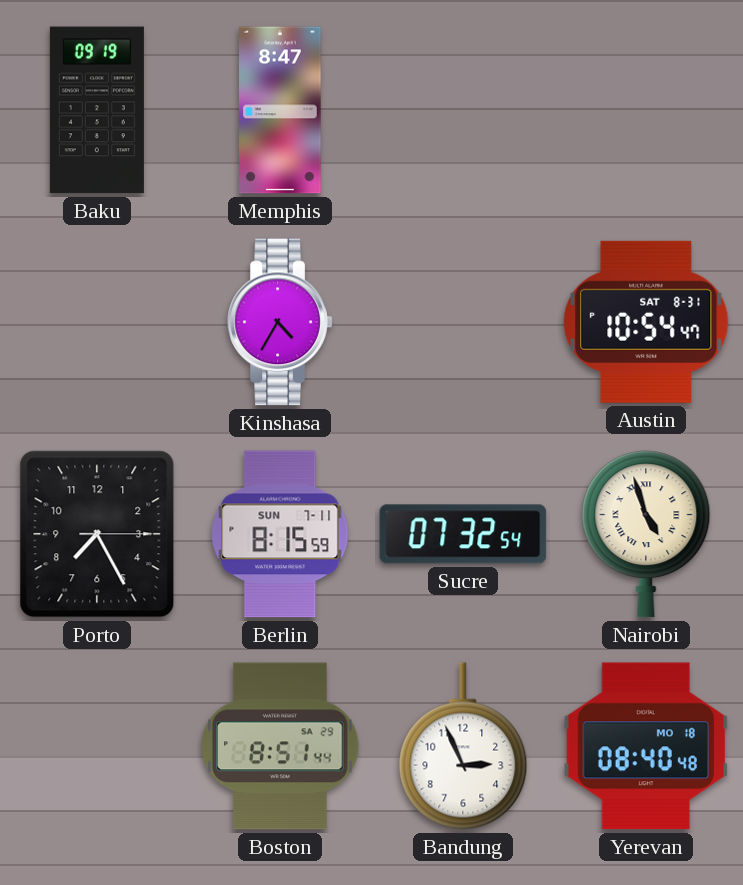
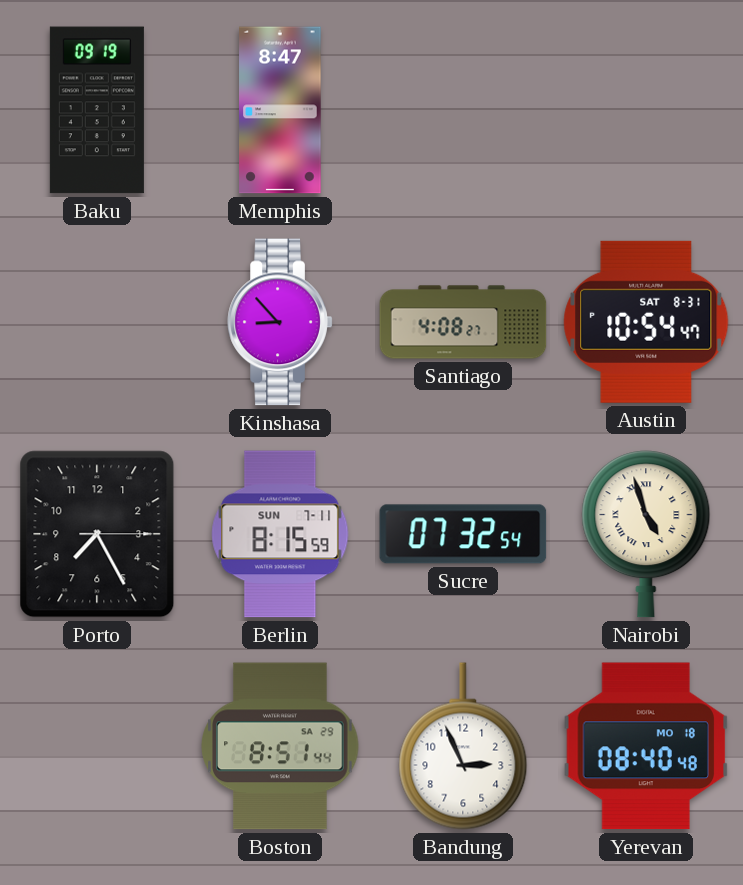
Kinshasa: 4:35 -> 8:53
Santiago: none -> 4:08
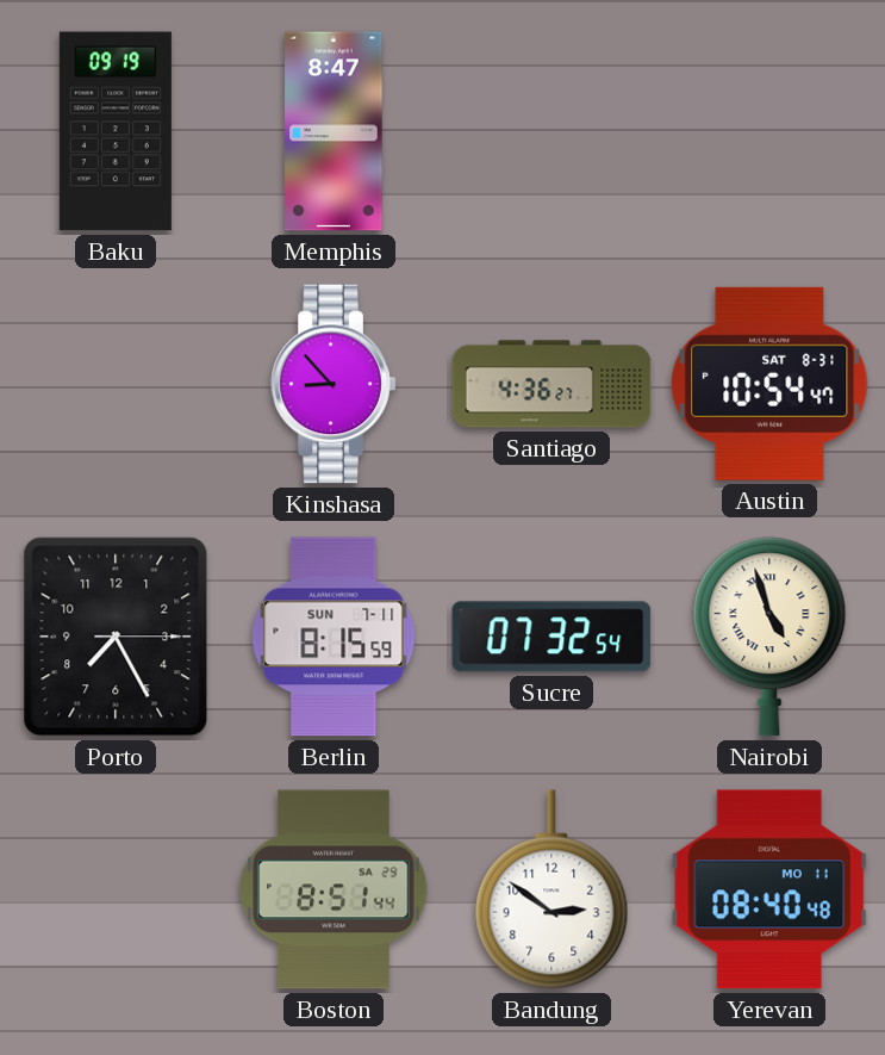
Santiago: 4:08 -> 4:36
Bandung: 2:56 -> 2:51
Yerevan date: MO 18 -> MO 11
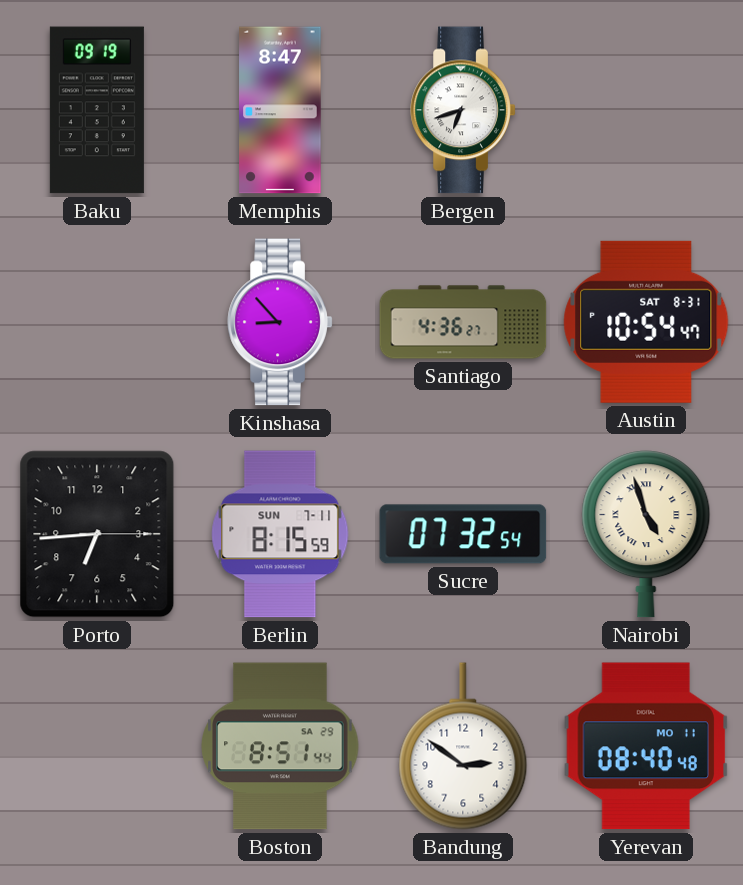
Bergen: none -> 6:42
Porto: 7:25 -> 6:44
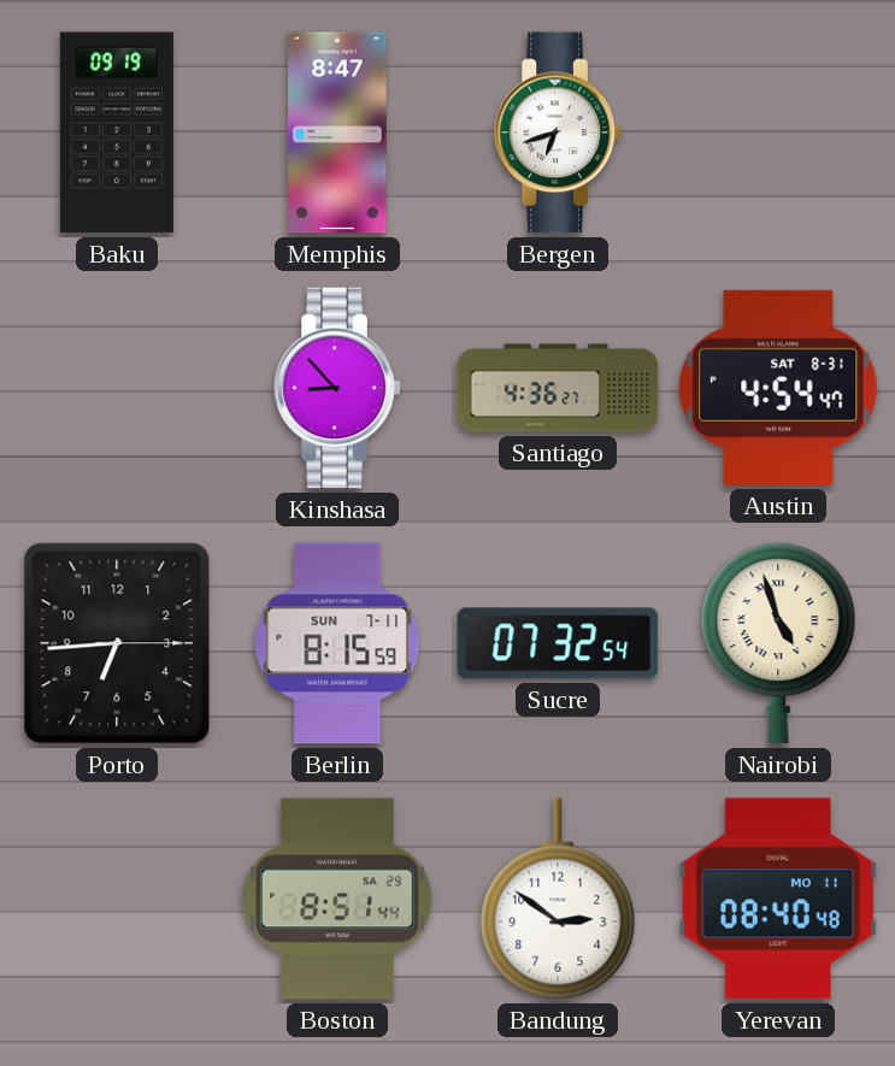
Austin: 10:54 -> 4:54
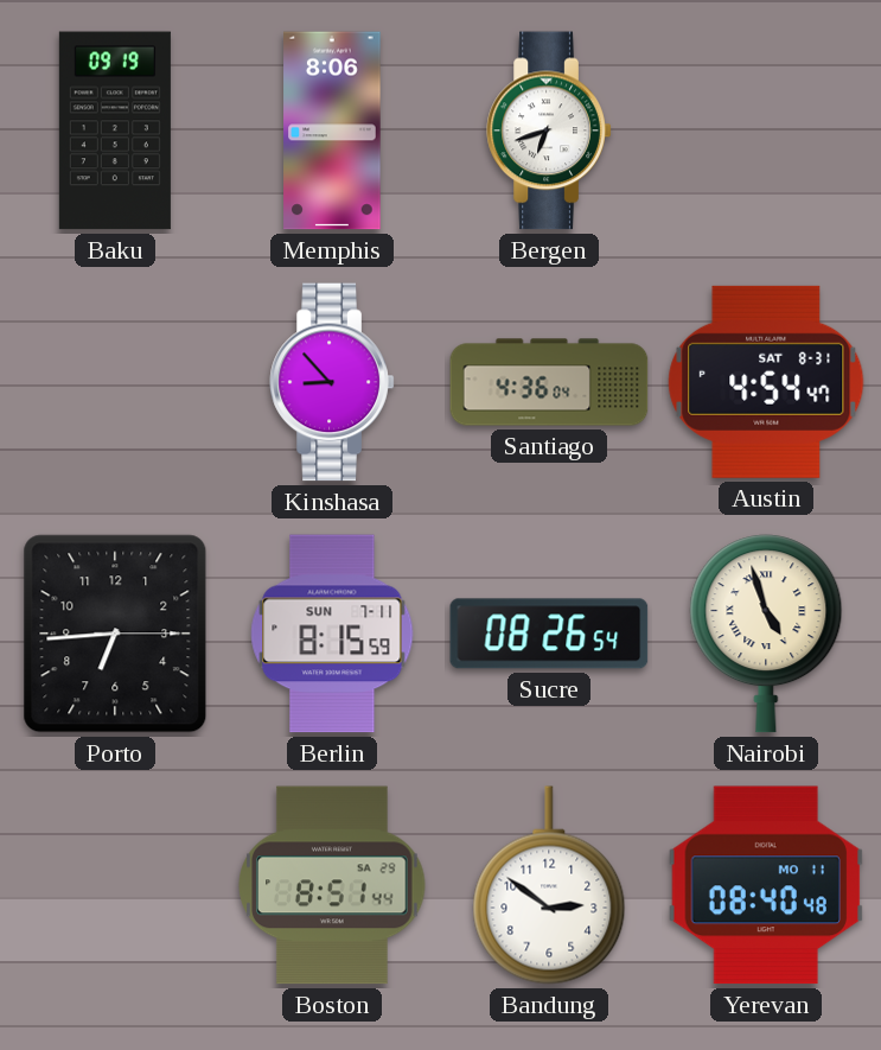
Memphis: 8:47 -> 8:06
Santiago: 4:36:27 -> 4:36:04
Sucre: 07:32 -> 08:26
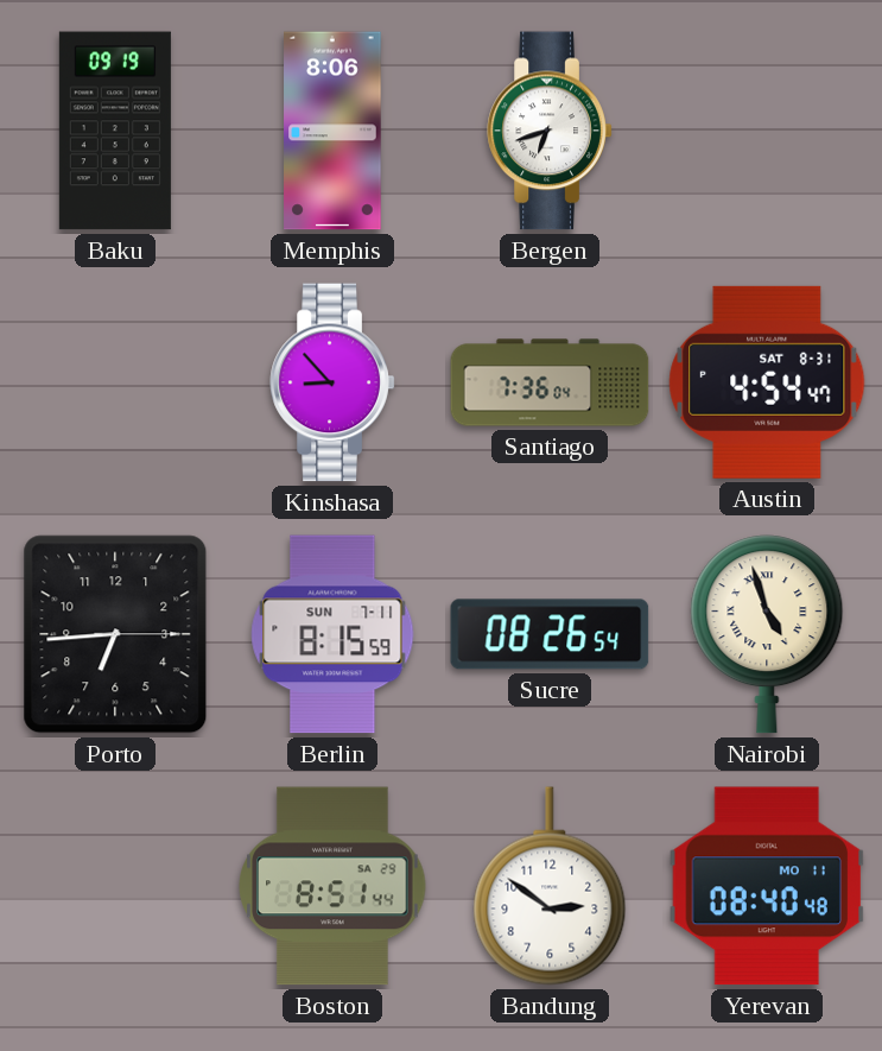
Santiago: 4:36 -> 7:36
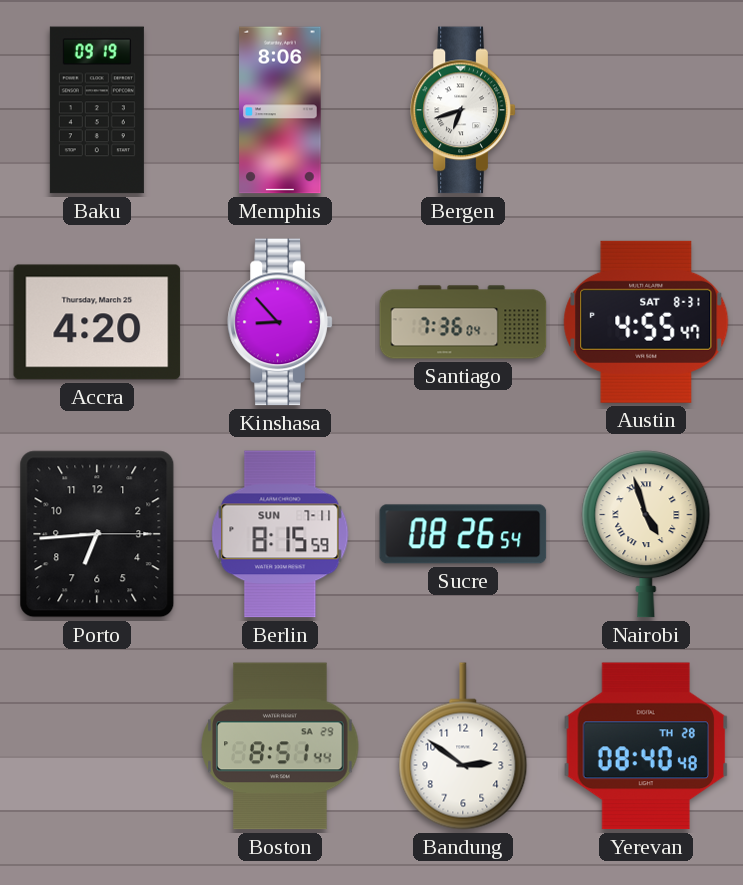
Accra: none -> 4:20
Austin: 4:54 -> 4:55
Yerevan date: MO 11 -> TH 28
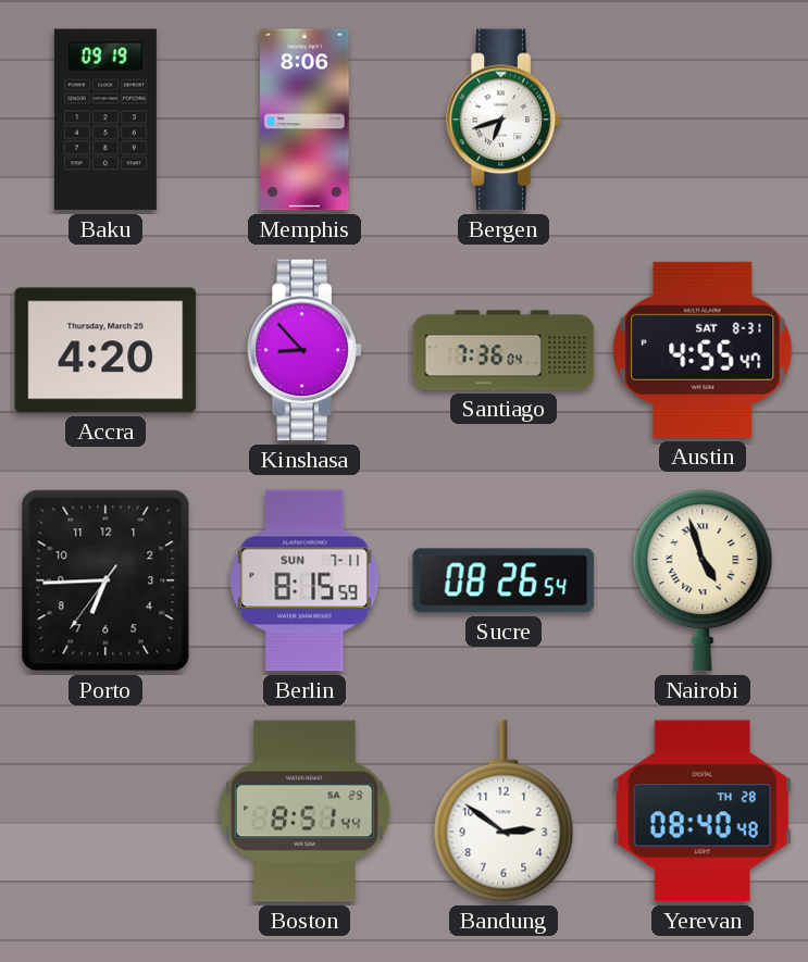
Porto: 6:44:15 -> 6:44:36
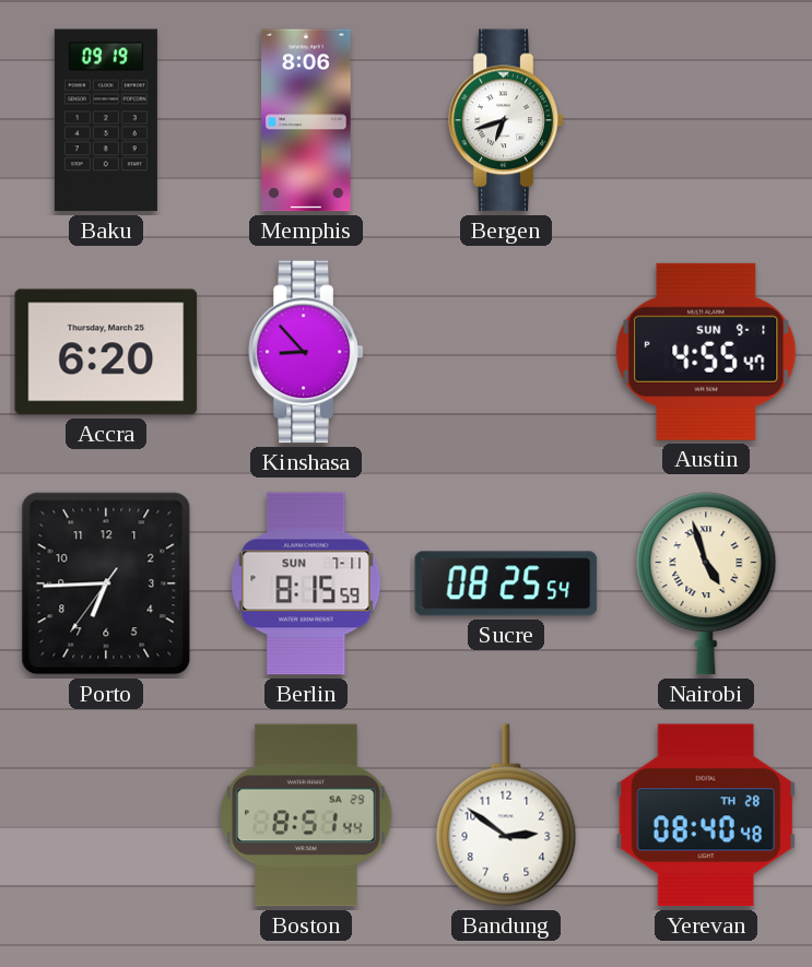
Accra: 4:20 -> 6:20
Santiago: 7:36 -> none
Austin date: SAT 8-31 -> SUN 9-1
Sucre: 08:26 -> 08:25
